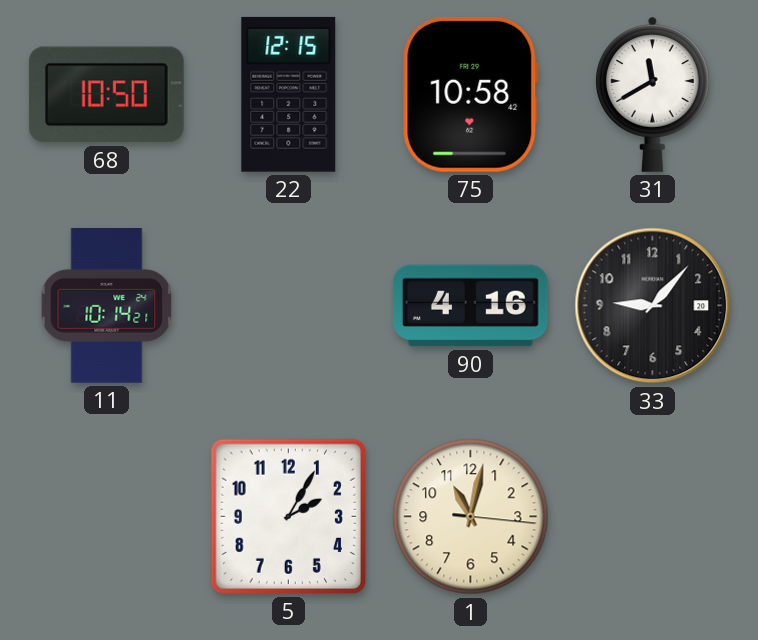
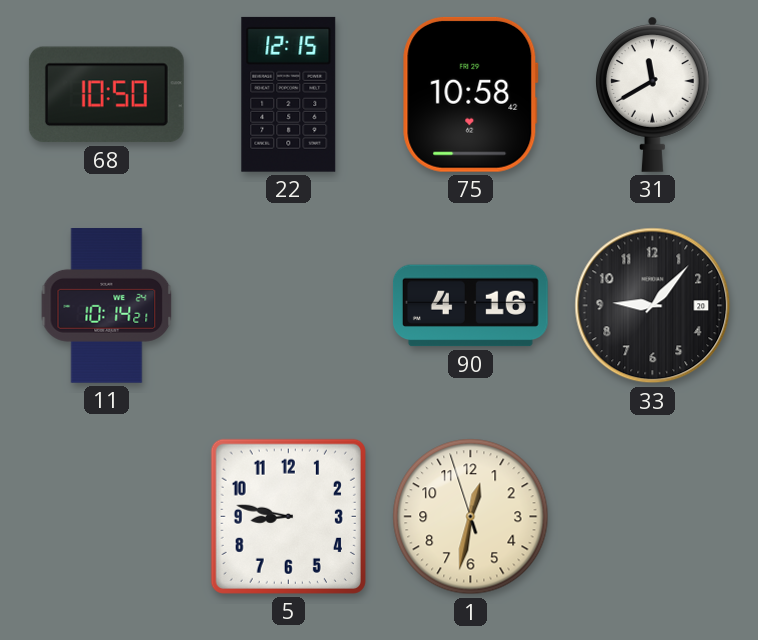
5: 2:05 -> 8:47
1: 11:02 -> 12:31
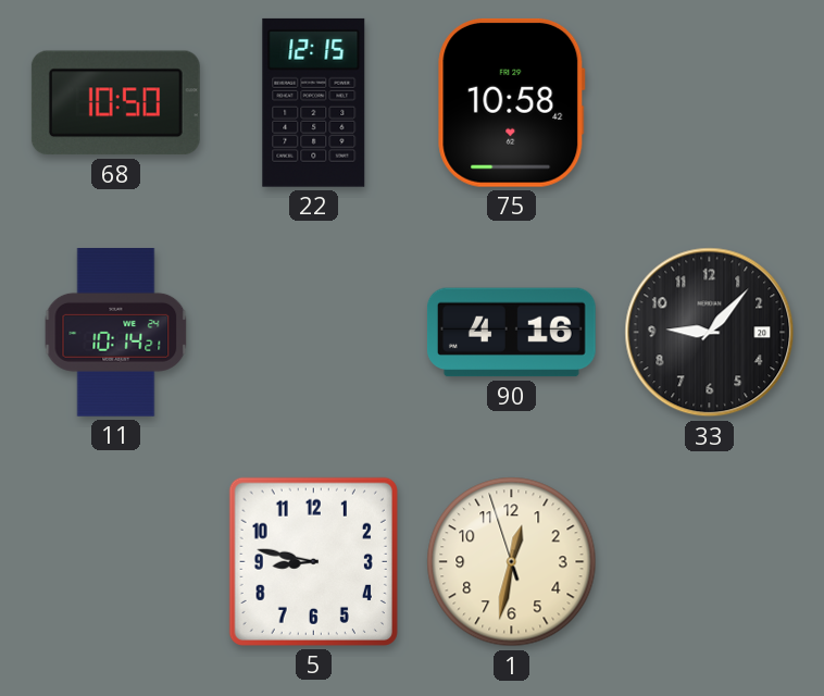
31: 11:40 -> none
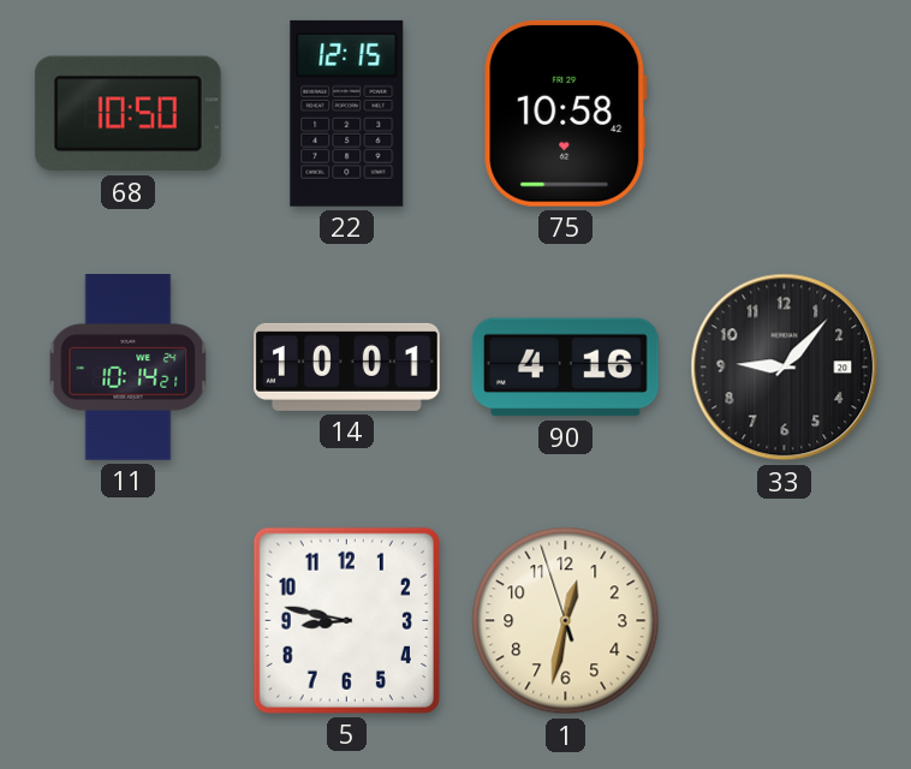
14: none -> 10:01
